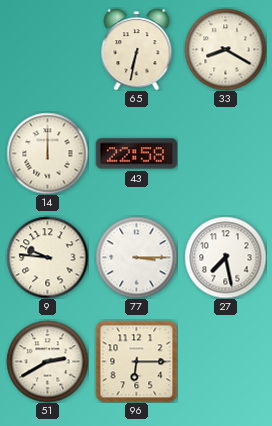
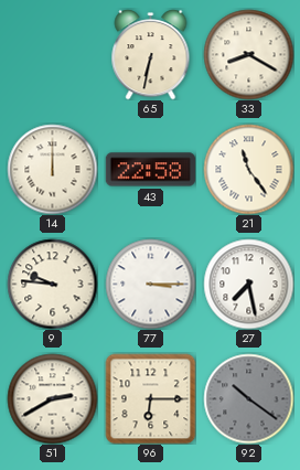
21: none -> 11:24
92: none -> 10:21
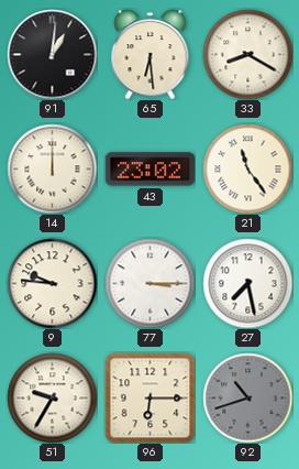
91: none -> 1:01
65: 6:32 -> 6:29
43: 22:58 -> 23:02
51: 2:40 -> 9:35
92: 10:21 -> 10:42
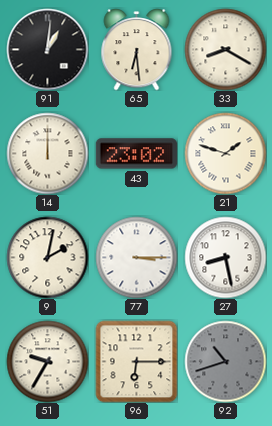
21: 11:24 -> 1:48
9: 9:46 -> 2:02
27: 7:28 -> 8:28
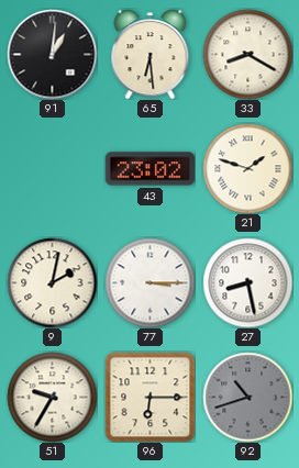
14: 12:00 -> none
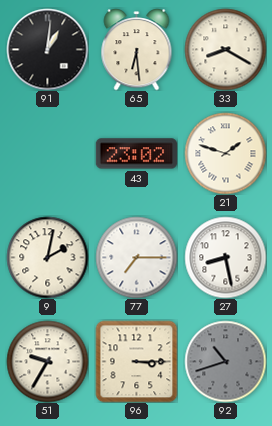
77: 3:15 -> 7:15
96: 6:15 -> 3:15
